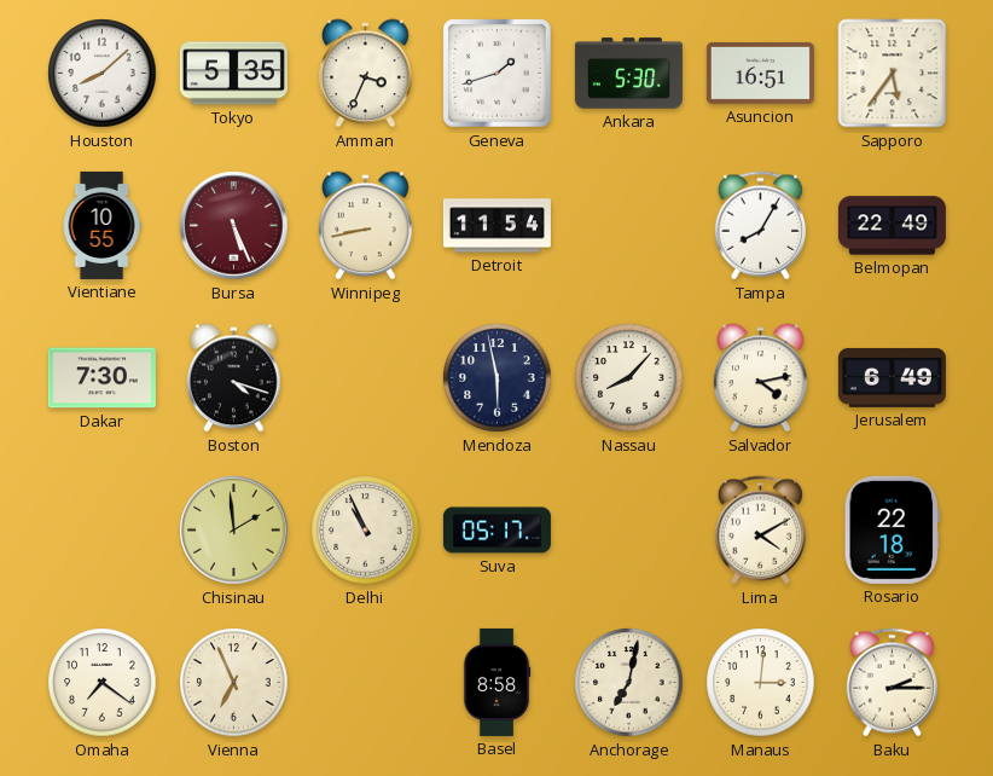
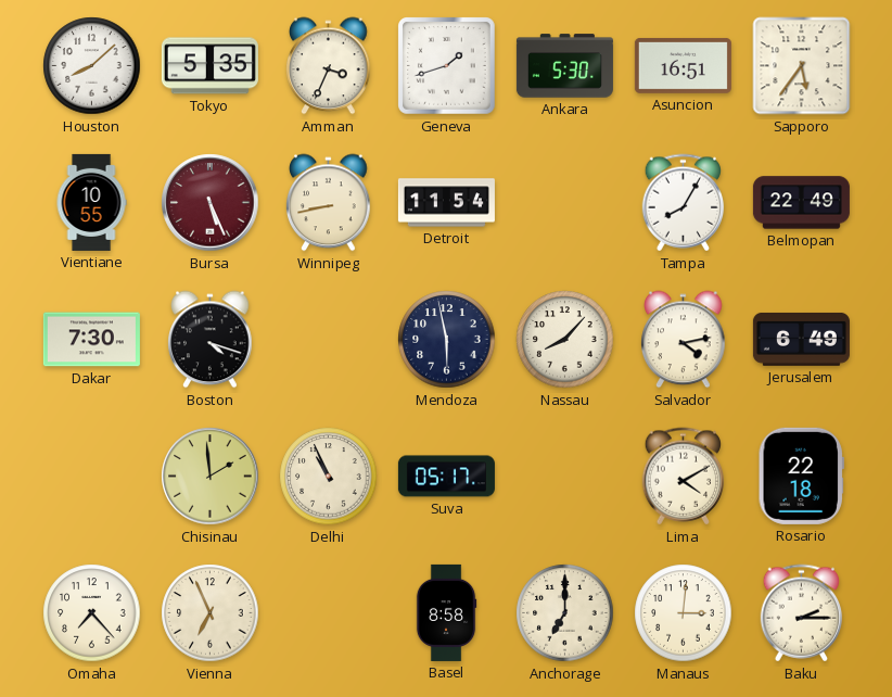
Omaha: 7:21 -> 7:23
Anchorage: 7:02 -> 7:00
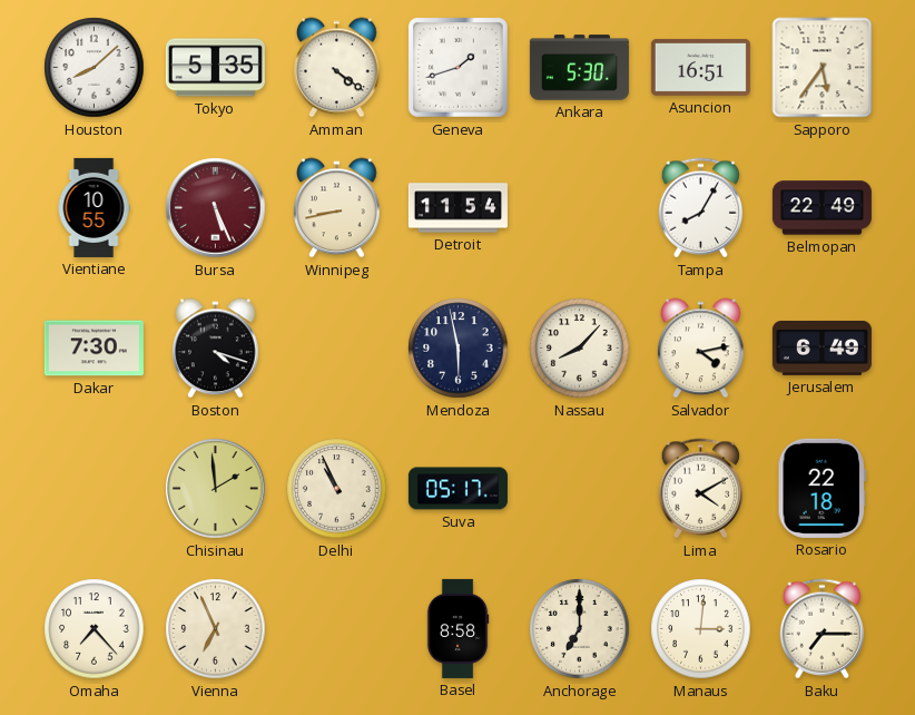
Amman: 3:34 -> 4:21
Baku: 2:15 -> 7:15
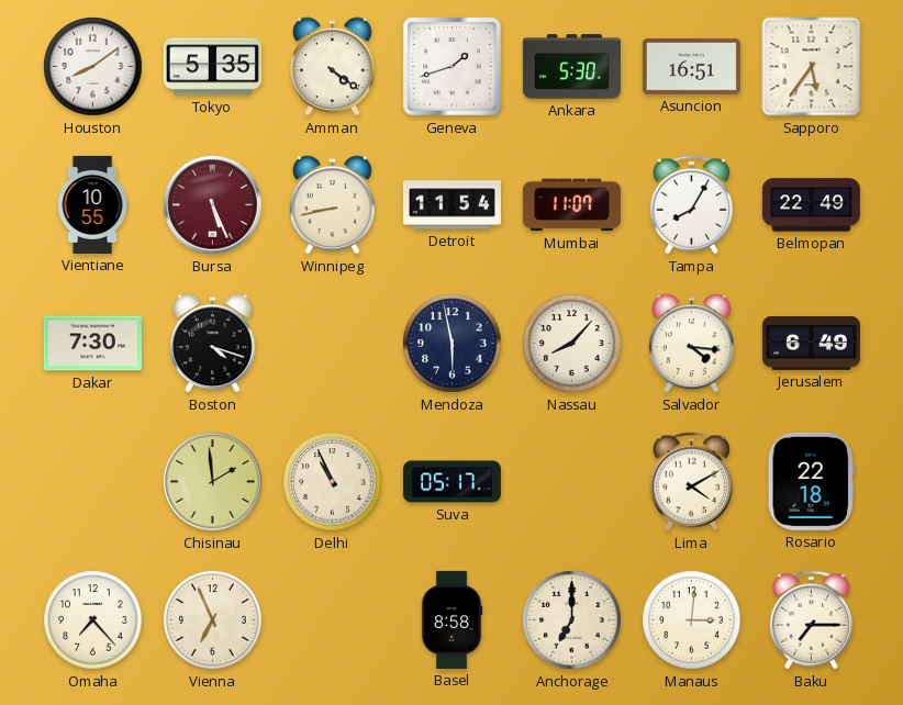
Houston: 8:08 -> 8:09
Mumbai: none -> 11:07
Salvador: 4:13 -> 4:16
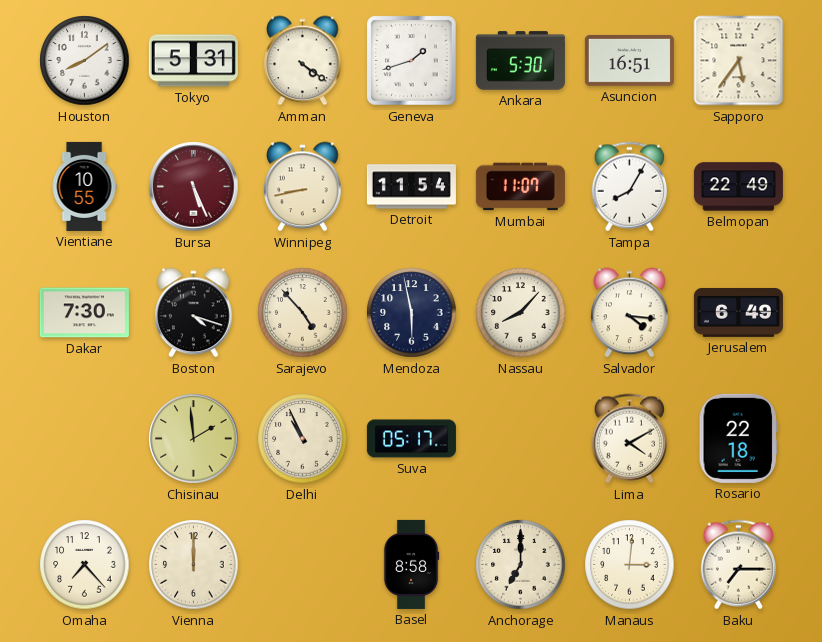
Tokyo: 5:35 -> 5:31
Sarajevo: none -> 4:53
Vienna: 6:56 -> 12:00
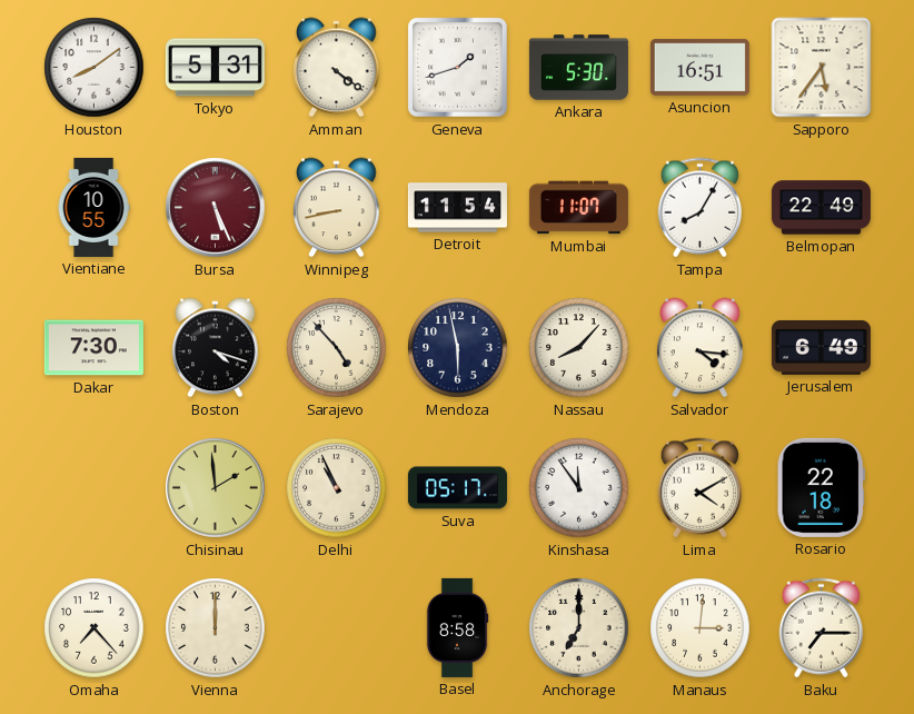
Kinshasa: none -> 11:54
